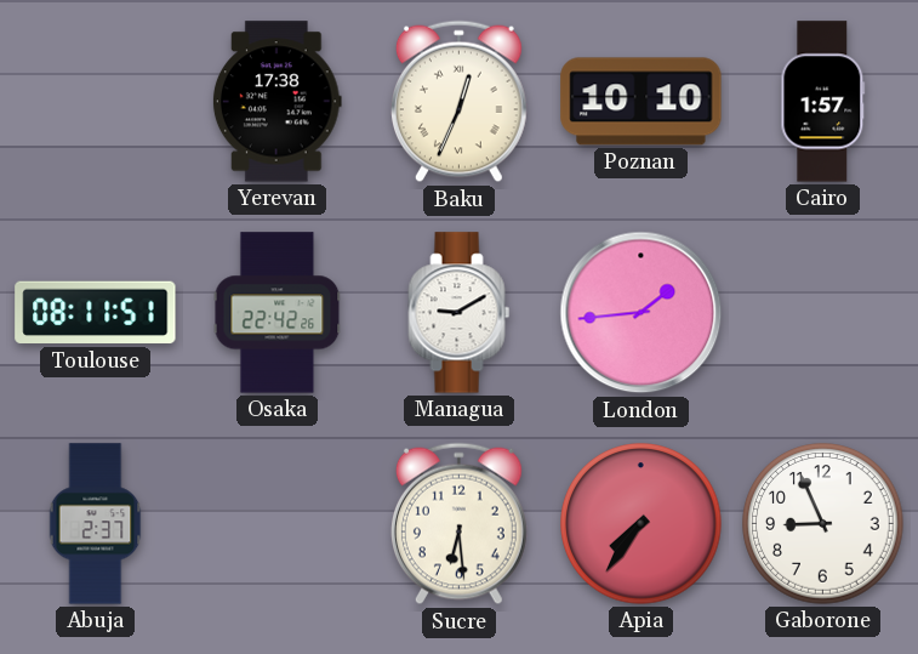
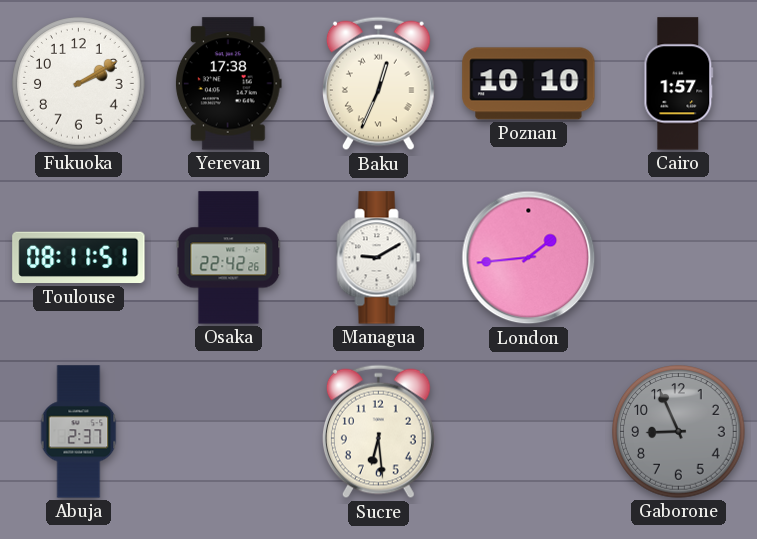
Fukuoka: none -> 2:10
Apia: 7:36 -> none
Gaborone dial: white -> grey
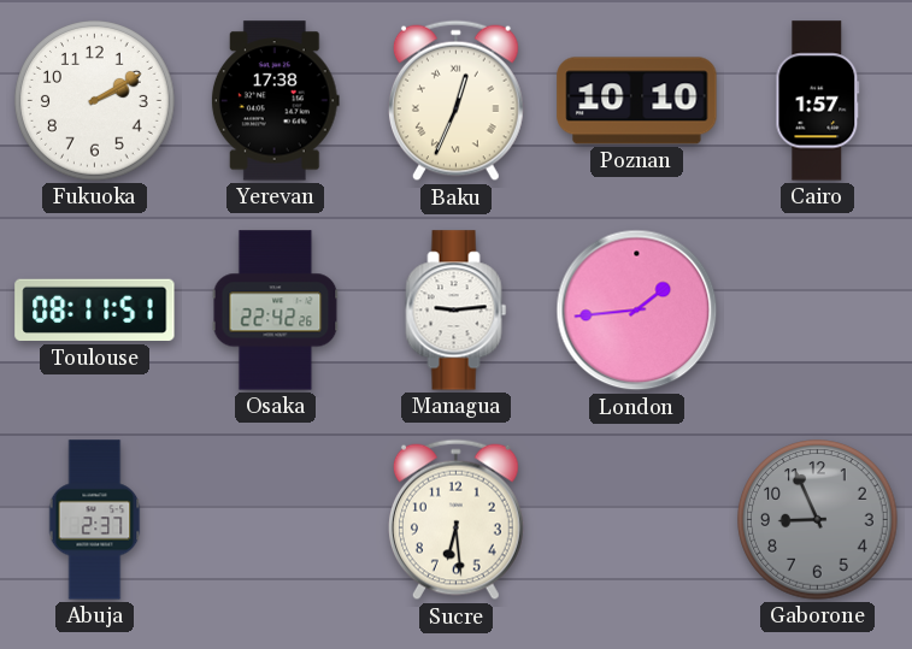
Managua: 9:10 -> 9:14
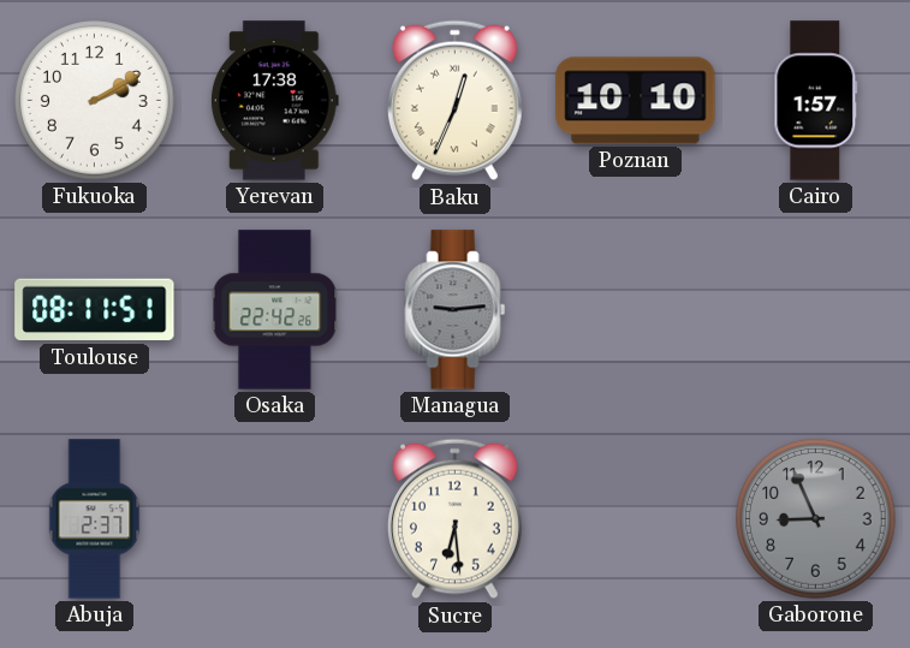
Managua dial: white -> grey
London: 1:44 -> none
